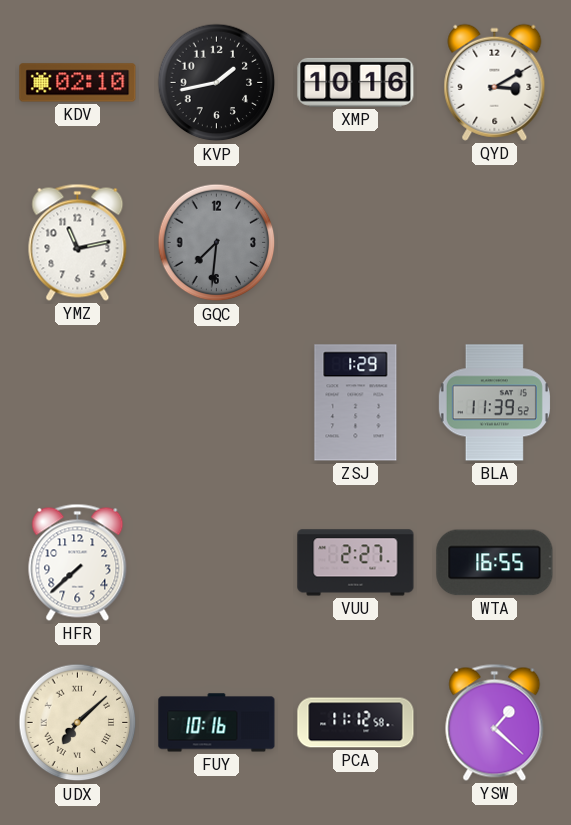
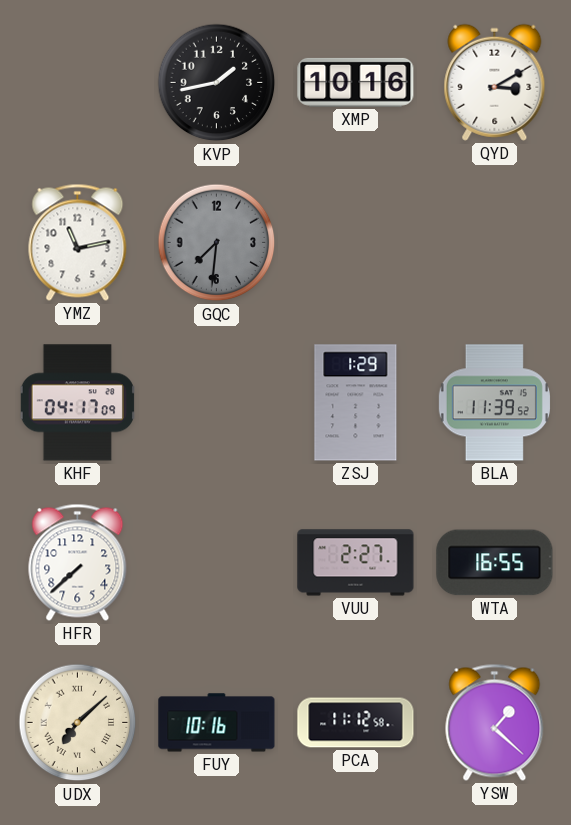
KDV: 02:10 -> none
KHF: none -> 04:17
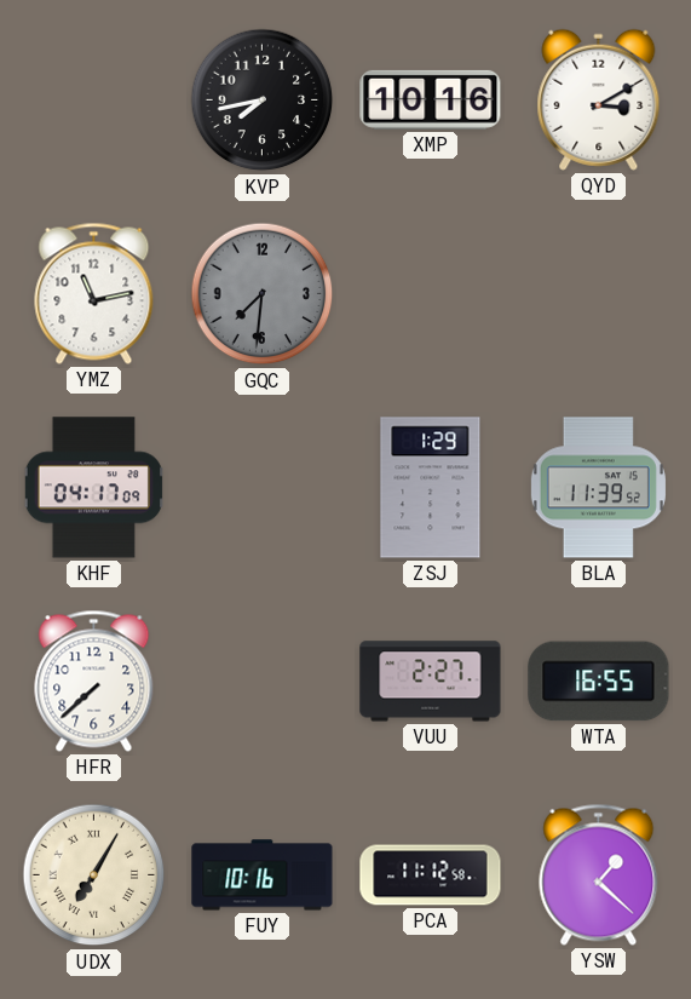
KVP: 1:43 -> 7:43
UDX: 7:08 -> 7:05
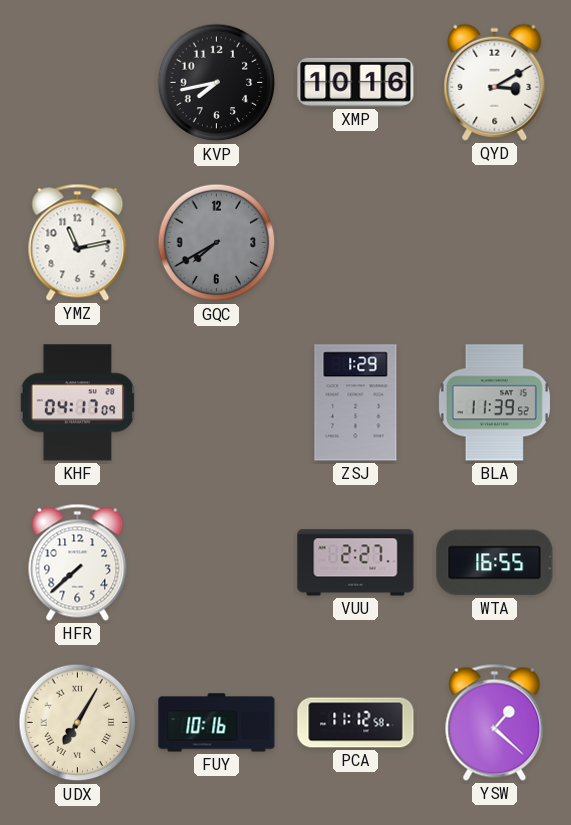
GQC: 7:31 -> 7:40
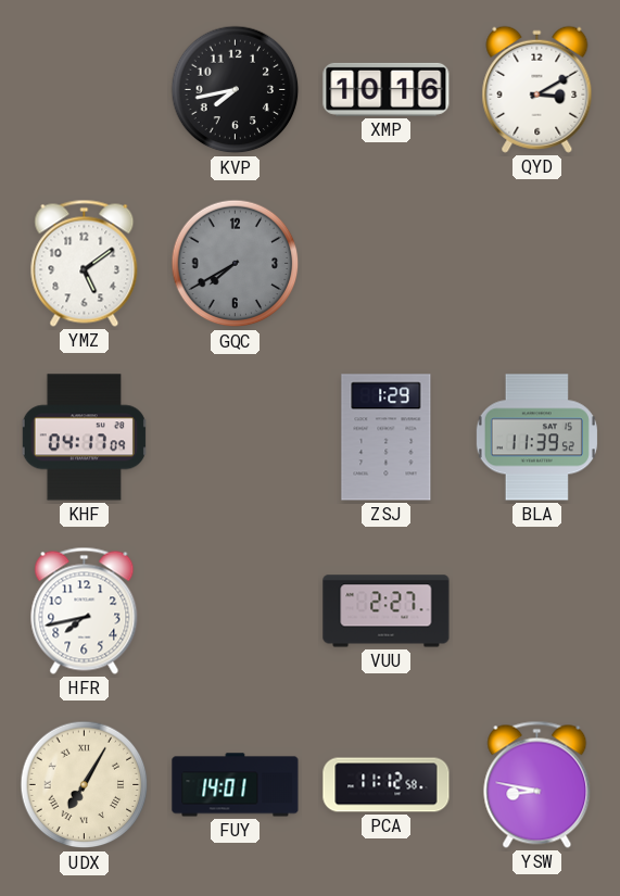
YMZ: 11:13 -> 5:09
HFR: 7:38 -> 7:43
WTA: 16:55 -> none
FUY: 10:16 -> 14:01
YSW: 1:22 -> 8:47
